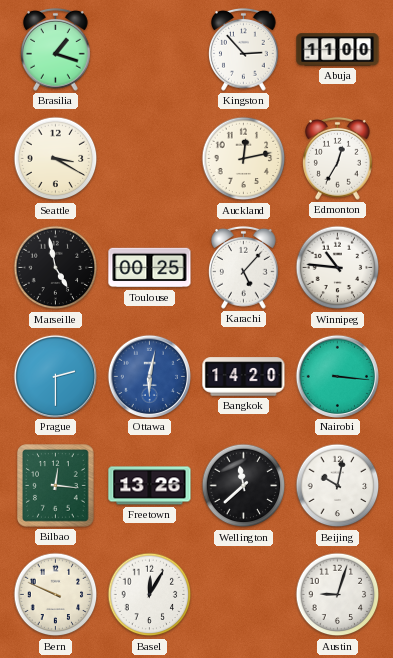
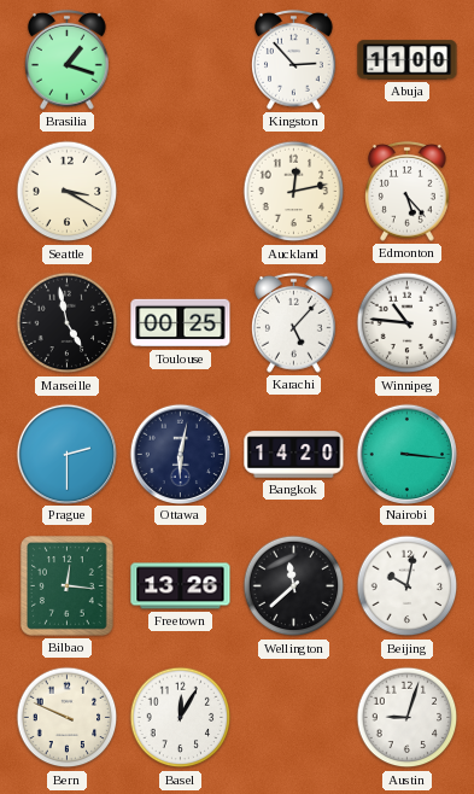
Edmonton: 12:35 -> 5:23
Ottawa dial: blue -> navy
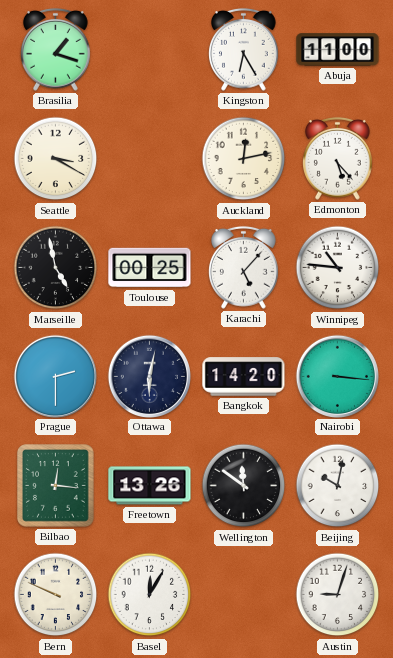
Kingston: 2:53 -> 6:25
Wellington: 11:38 -> 11:51
